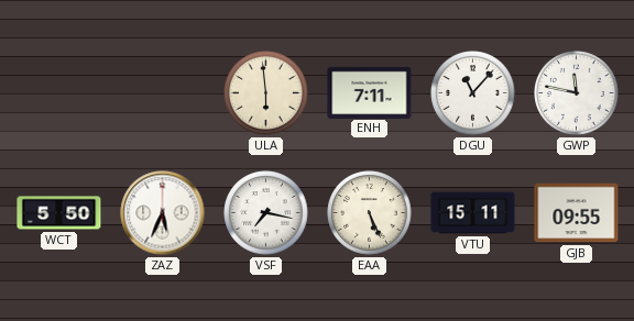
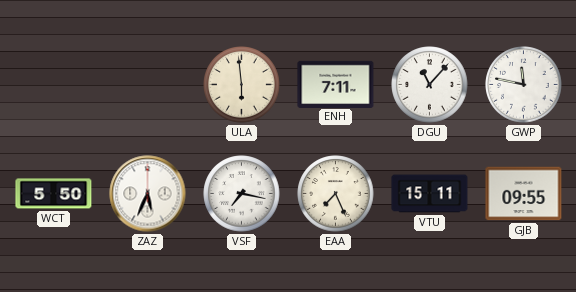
EAA: 5:26 -> 7:26
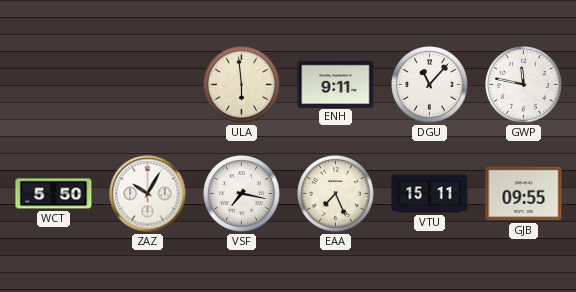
ENH: 7:11 -> 9:11
ZAZ: 5:34 -> 10:05
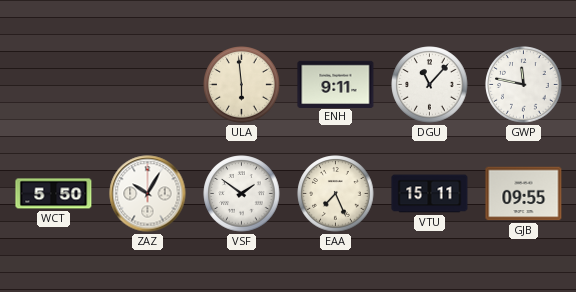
VSF: 7:17 -> 1:51
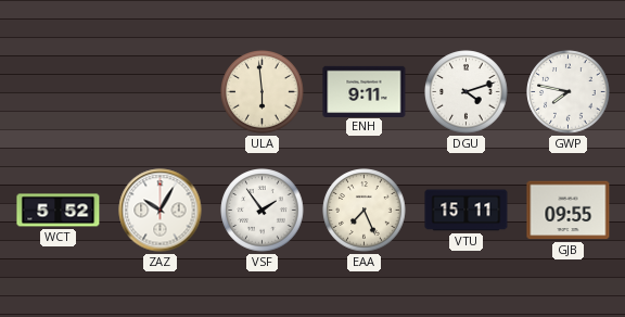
DGU: 11:07 -> 4:12
GWP: 11:47 -> 7:47
WCT: 5:50 -> 5:52
VSF: 1:51 -> 1:54
